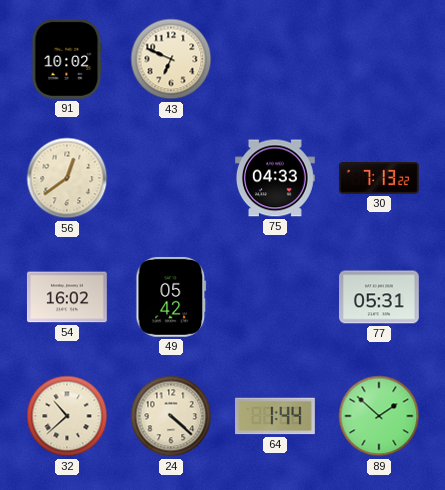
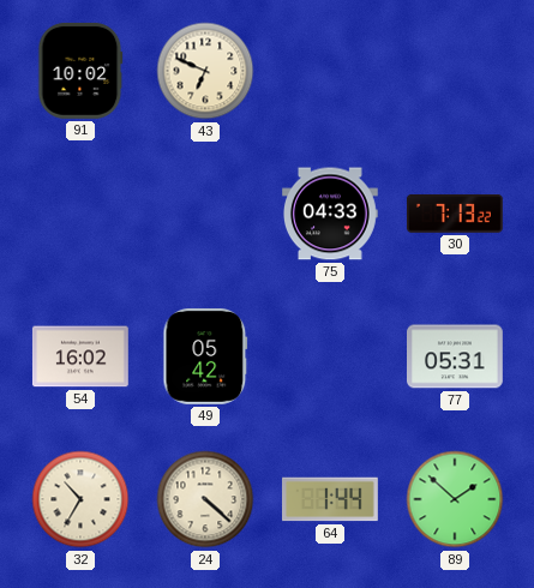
56: 12:39 -> none
32: 10:38 -> 10:35
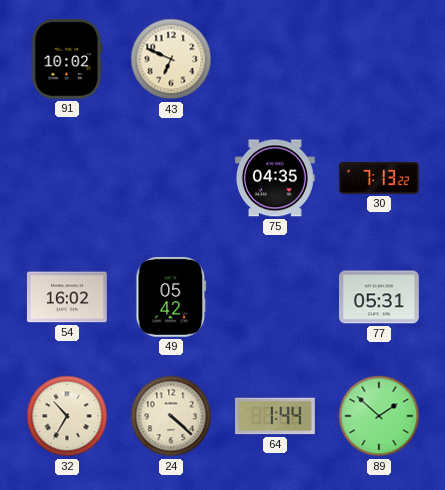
75: 04:33 -> 04:35
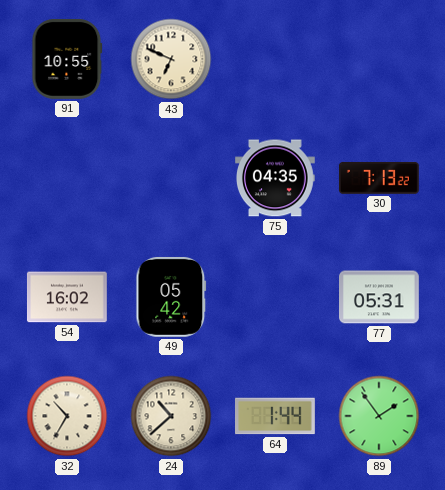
91: 10:02 -> 10:55
24: 4:22 -> 10:38
89: 1:52 -> 1:54
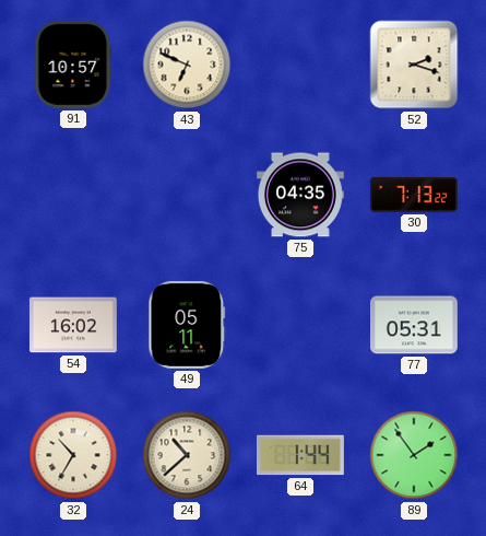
91: 10:55 -> 10:57
52: none -> 2:18
49: 05:42 -> 05:11
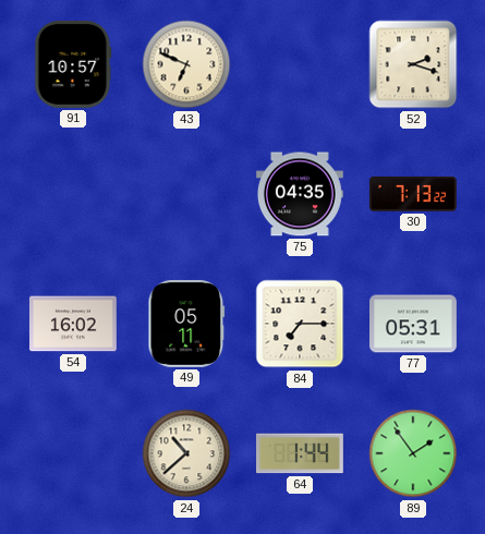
84: none -> 7:15
32: 10:35 -> none
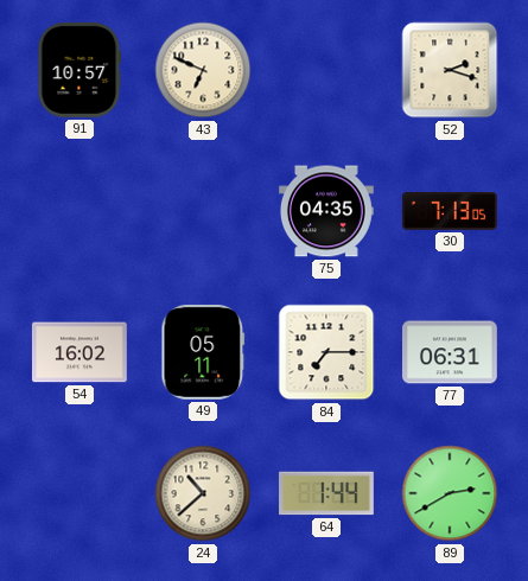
30: 7:13:22 -> 7:13:05
77: 05:31 -> 06:31
89: 1:54 -> 2:40
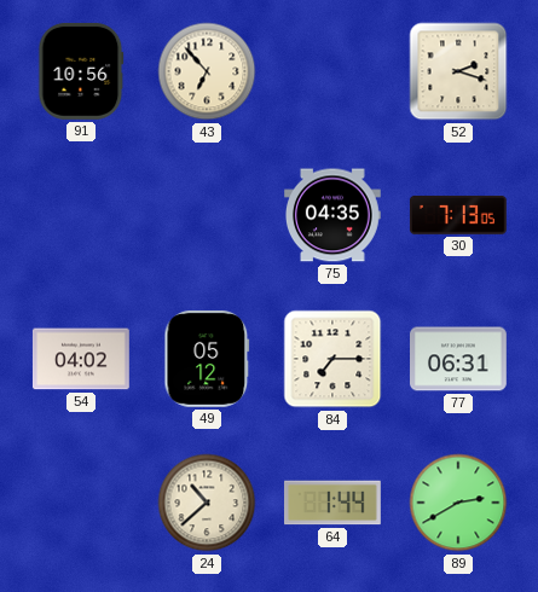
91: 10:57 -> 10:56
43: 6:49 -> 6:53
54: 16:02 -> 04:02
49: 05:11 -> 05:12
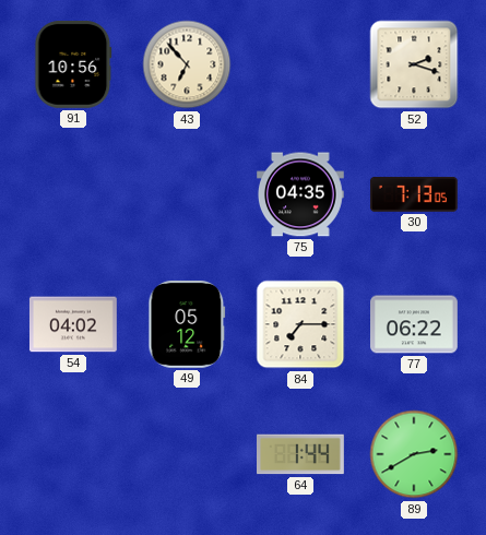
77: 06:31 -> 06:22
24: 10:38 -> none
